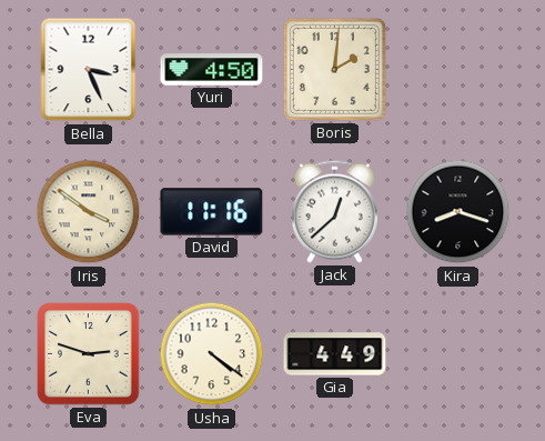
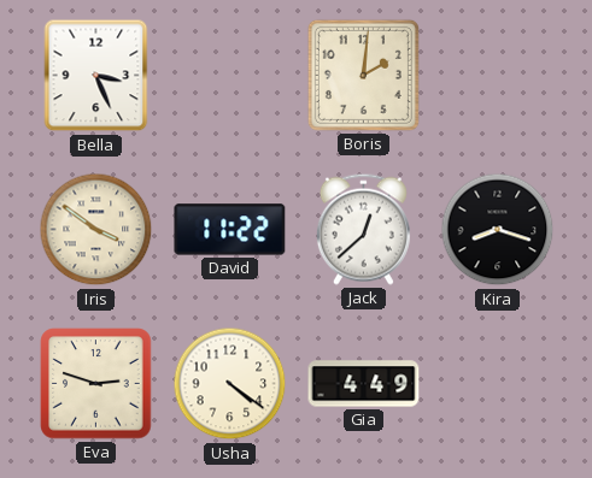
Yuri: 4:50 -> none
David: 11:16 -> 11:22
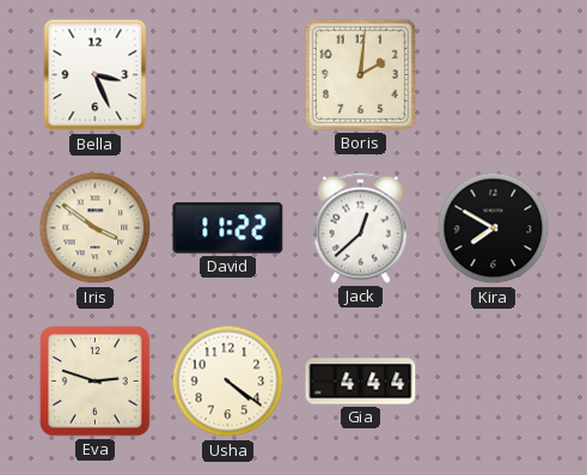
Kira: 8:18 -> 7:50
Gia: 4:49 -> 4:44
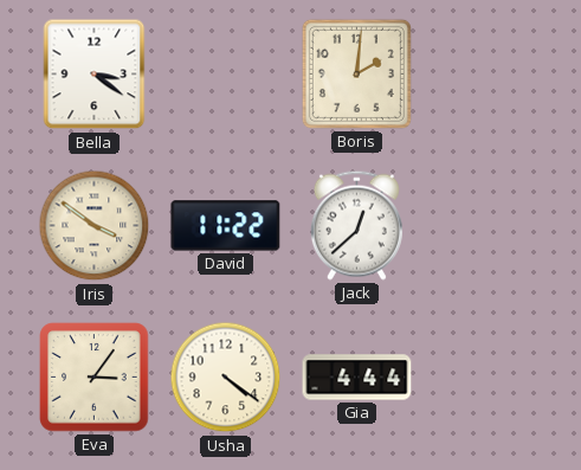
Bella: 3:26 -> 3:21
Kira: 7:50 -> none
Eva: 2:48 -> 3:06
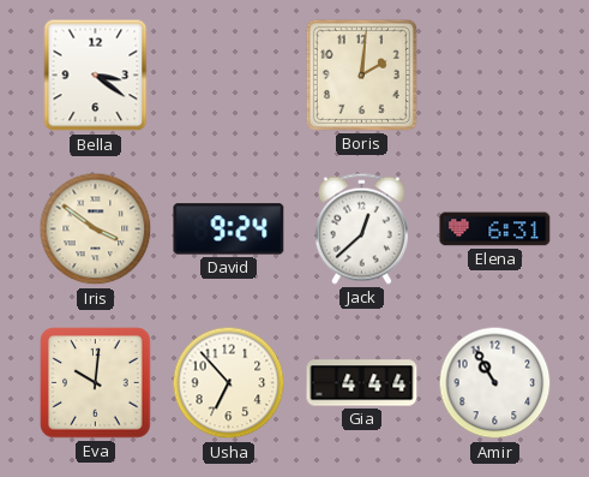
David: 11:22 -> 9:24
Elena: none -> 6:31
Eva: 3:06 -> 10:01
Usha: 4:21 -> 6:53
Amir: none -> 10:55
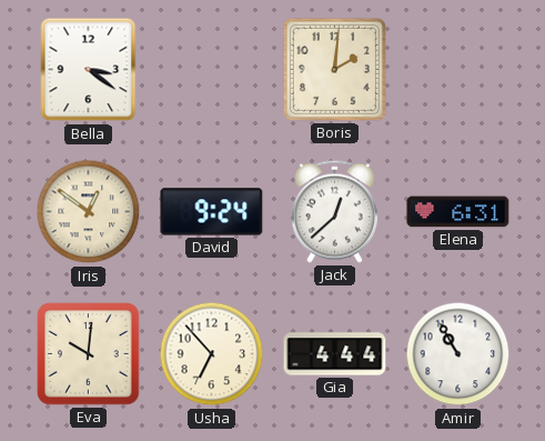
Iris: 3:51 -> 12:51
